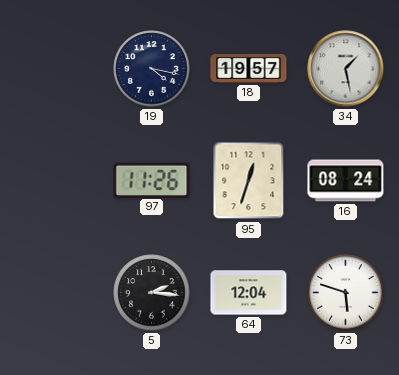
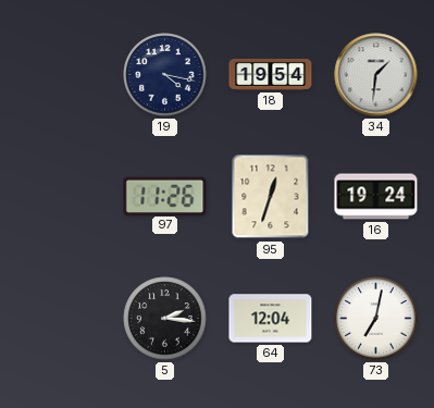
18: 19:57 -> 19:54
34: 1:28 -> 1:31
16: 08:24 -> 19:24
73: 5:48 -> 7:02
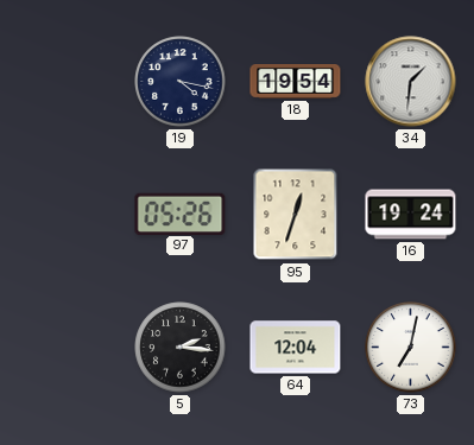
97: 11:26 -> 05:26
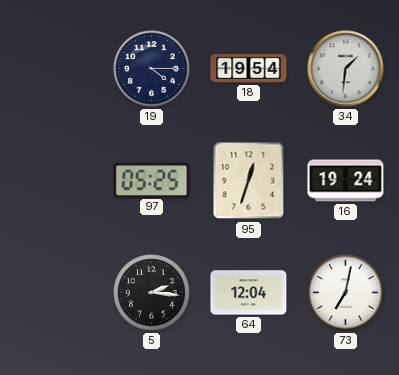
19: 4:17 -> 4:15
97: 05:26 -> 05:25
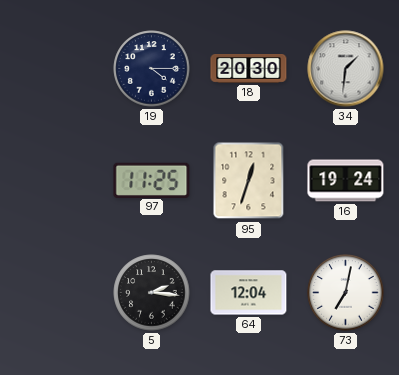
18: 19:54 -> 20:30
97: 05:25 -> 11:25
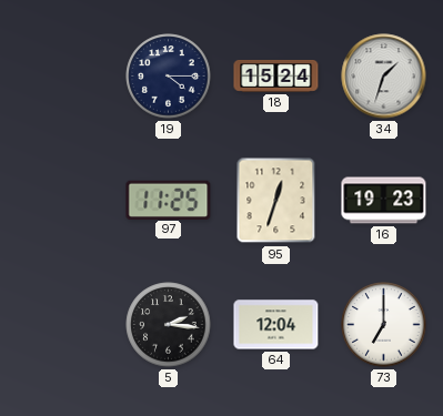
18: 20:30 -> 15:24
34: 1:31 -> 1:33
16: 19:24 -> 19:23
73: 7:02 -> 7:00
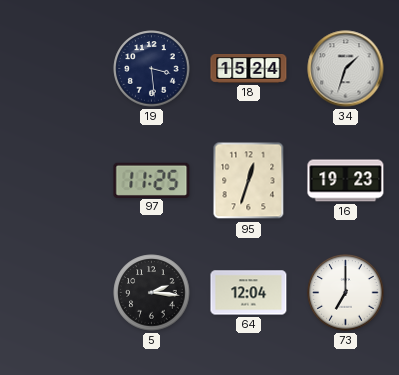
19: 4:15 -> 3:29
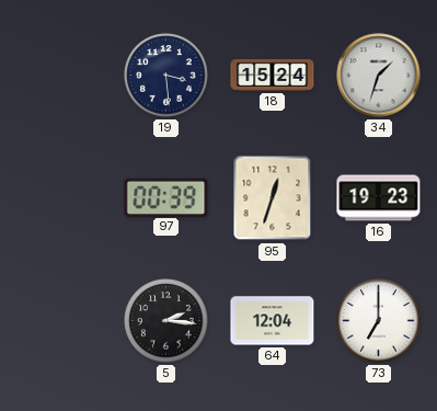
97: 11:25 -> 00:39
